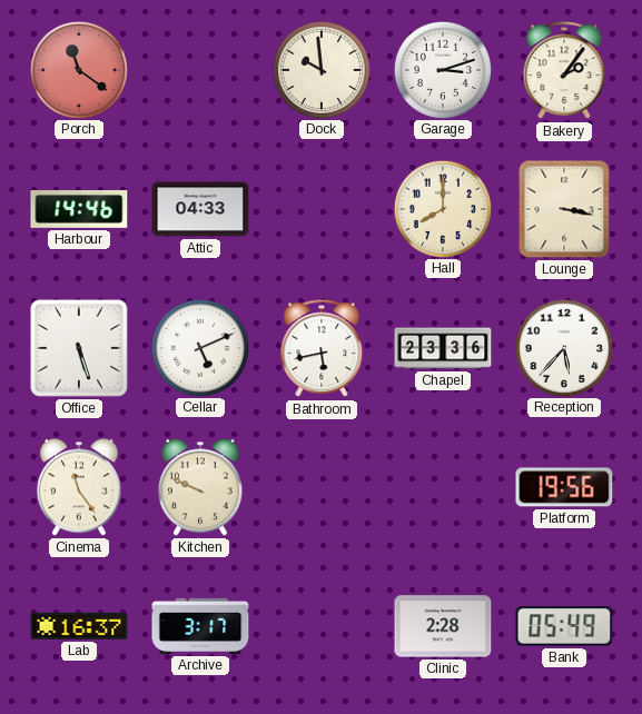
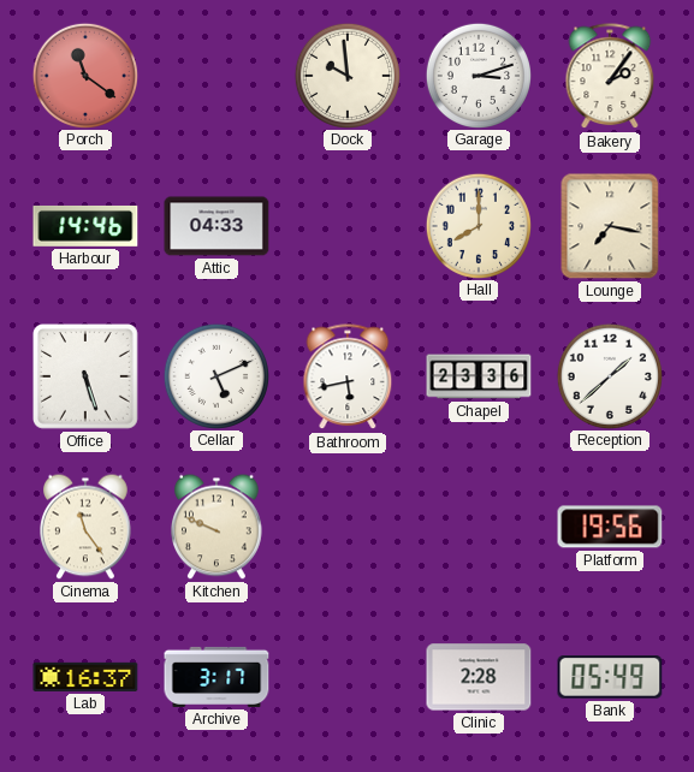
Lounge: 3:17 -> 7:17
Reception: 5:37 -> 1:38
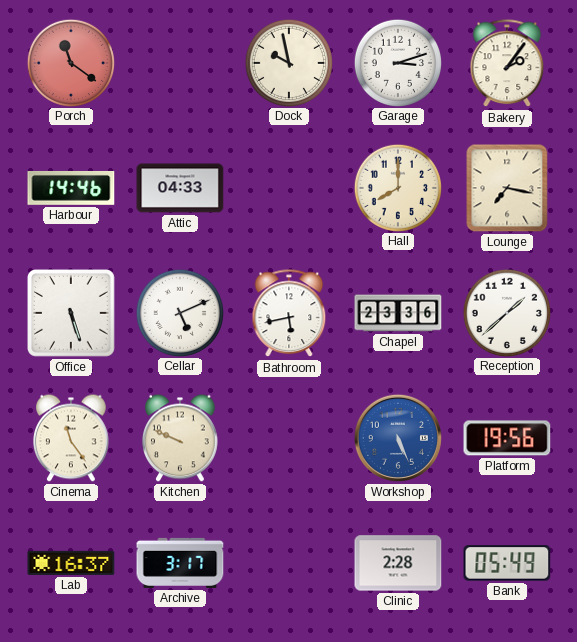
Dock: 9:59 -> 9:58
Workshop: none -> 5:26
